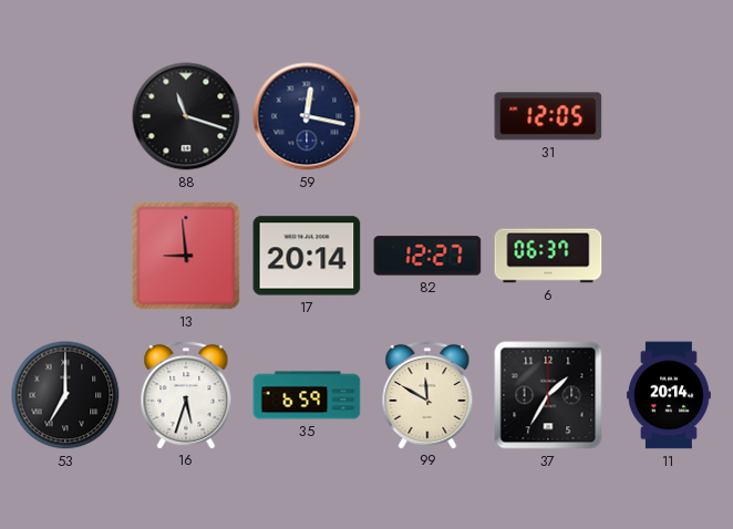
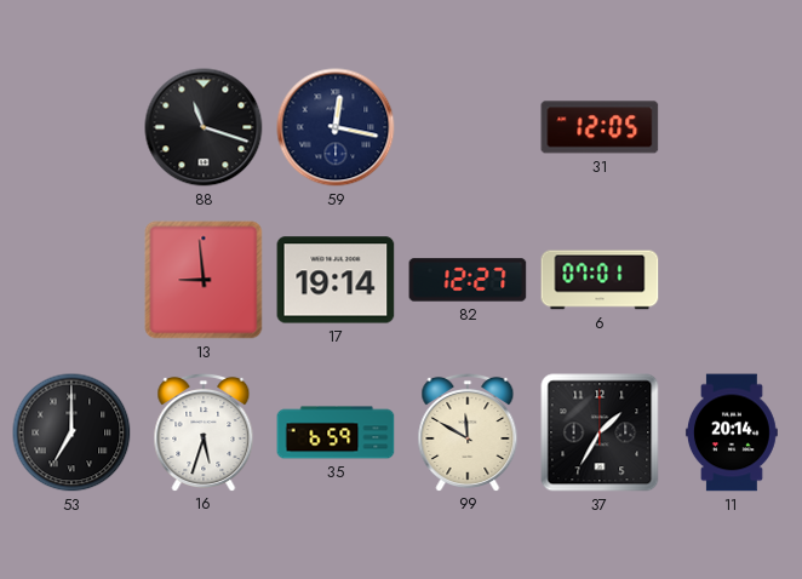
17: 20:14 -> 19:14
6: 06:37 -> 07:01
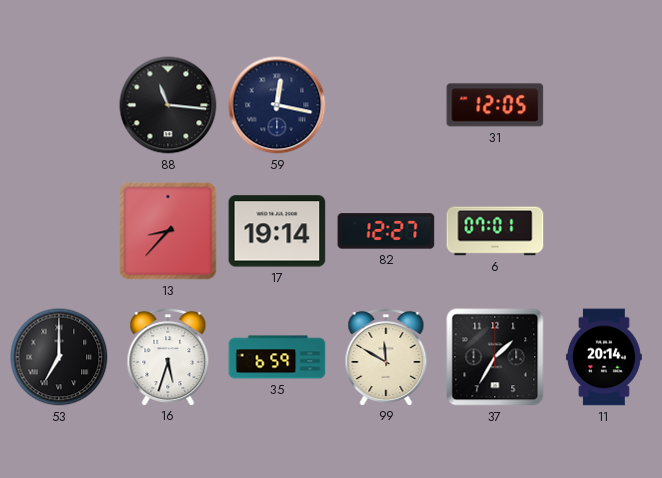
88: 11:18 -> 11:16
13: 8:59 -> 8:37
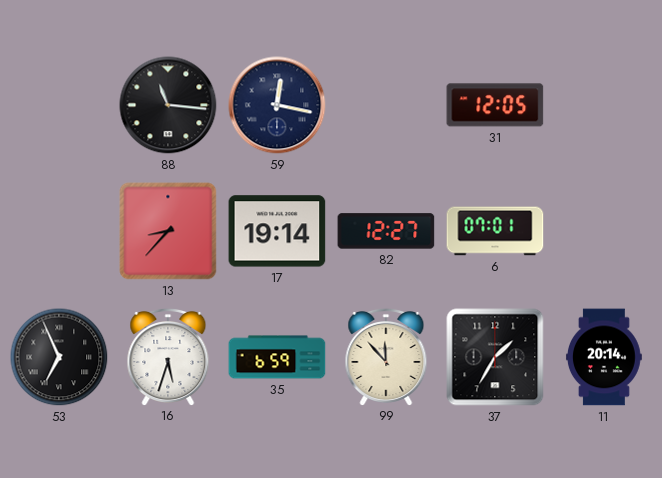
53: 7:00 -> 6:56
99: 11:50 -> 11:53
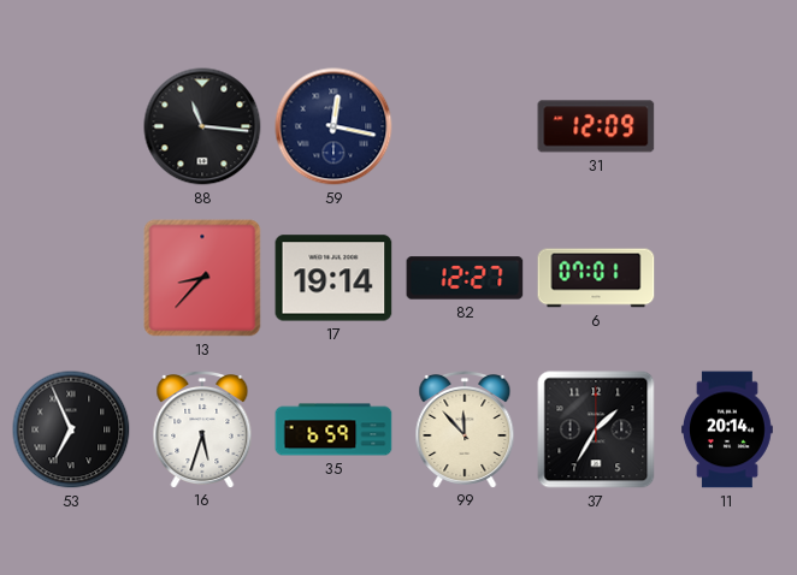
31: 12:05 -> 12:09
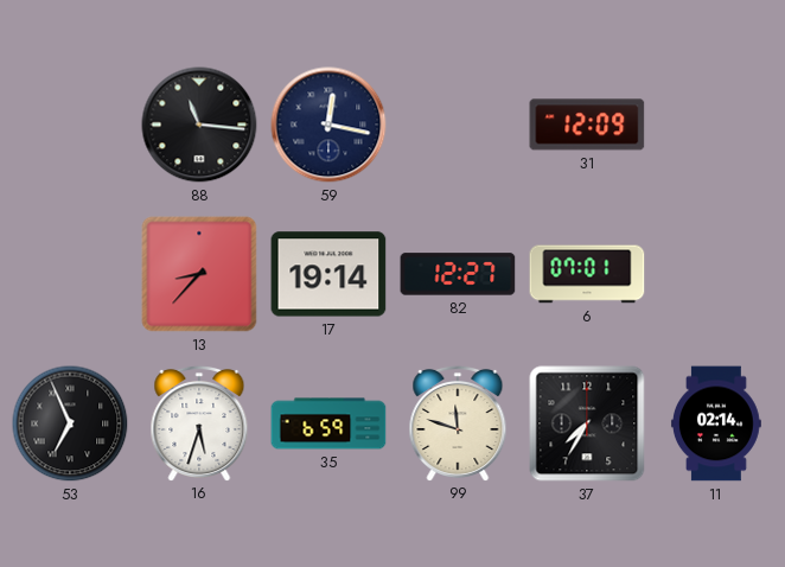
99: 11:53 -> 11:48
37: 1:35 -> 7:35
11: 20:14 -> 02:14
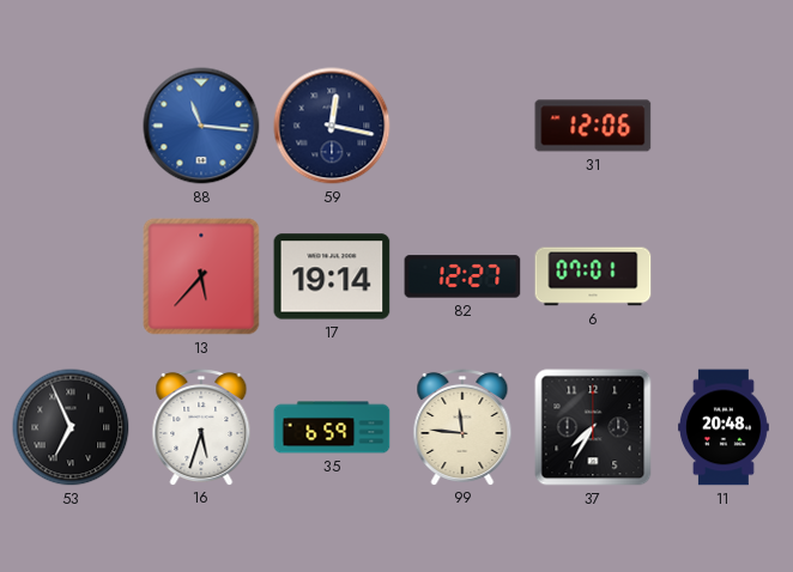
88 dial: black -> blue
31: 12:09 -> 12:06
13: 8:37 -> 5:37
99: 11:48 -> 11:46
11: 02:14 -> 20:48
